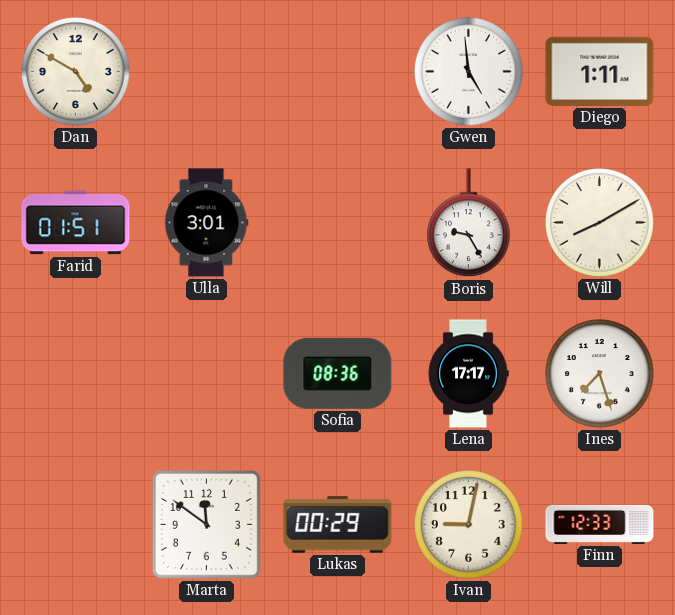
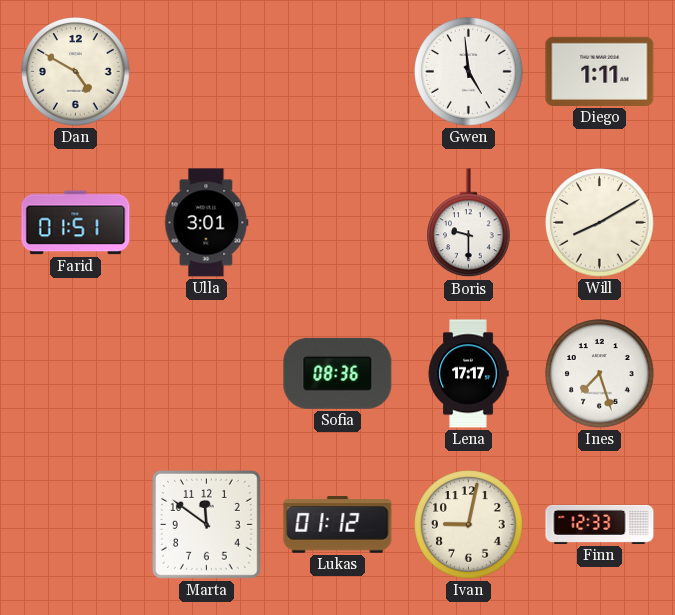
Boris: 9:25 -> 9:30
Lukas: 00:29 -> 01:12
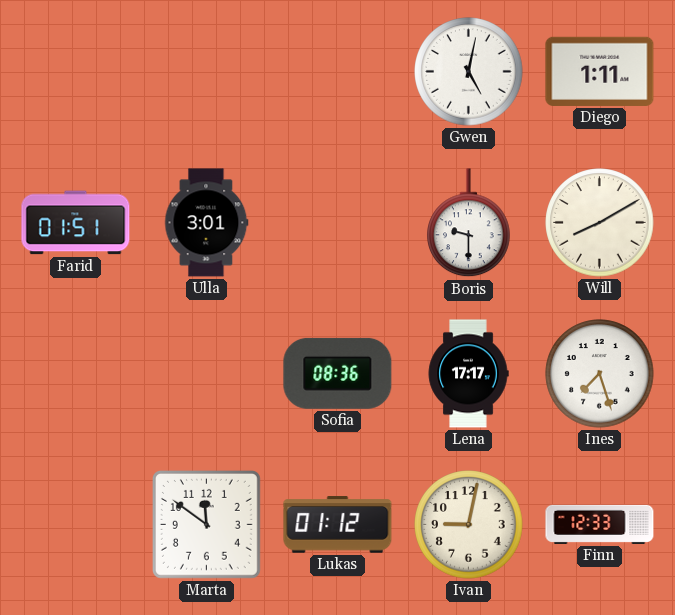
Dan: 4:50 -> none
Gwen: 4:59 -> 5:02
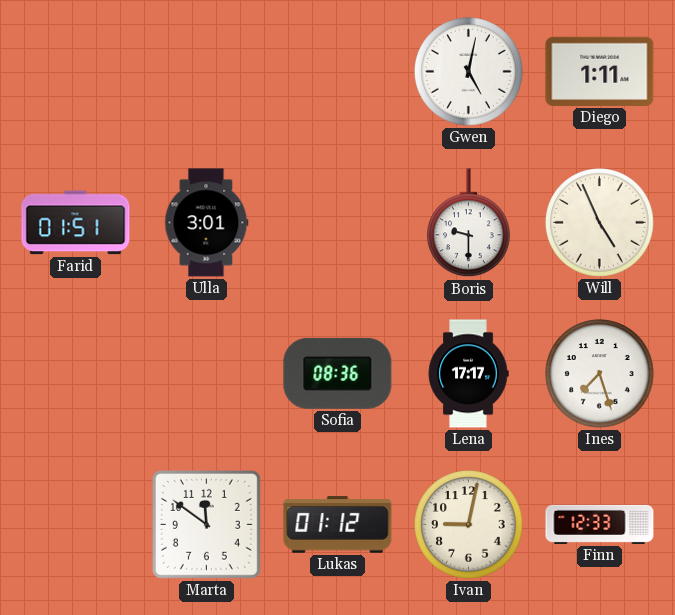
Will: 8:10 -> 4:56
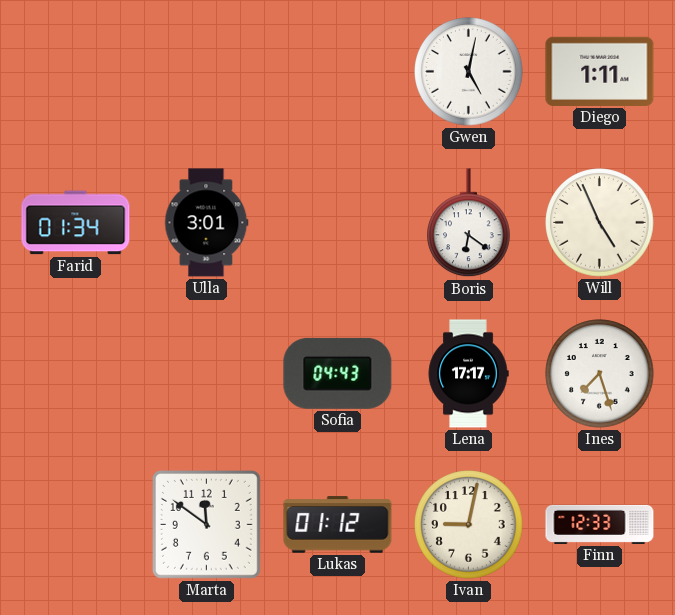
Farid: 01:51 -> 01:34
Boris: 9:30 -> 6:21
Sofia: 08:36 -> 04:43
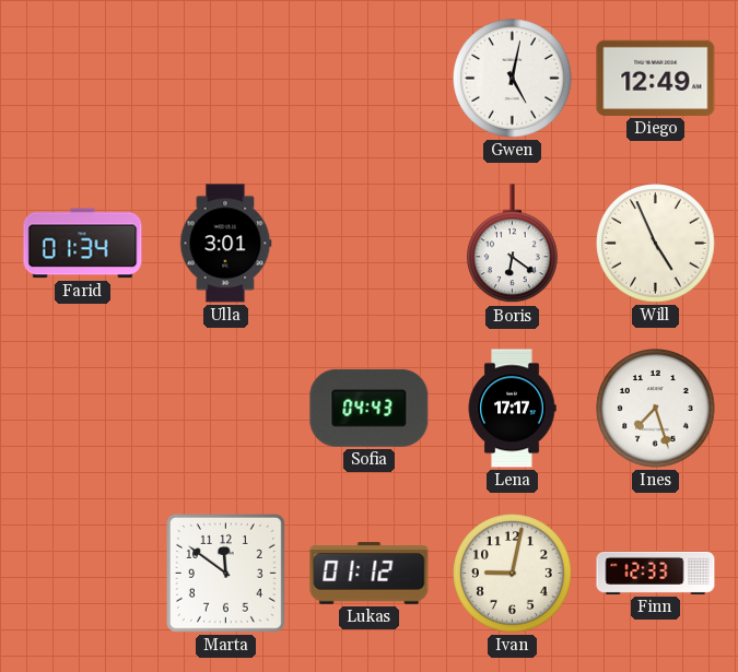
Diego: 1:11 -> 12:49
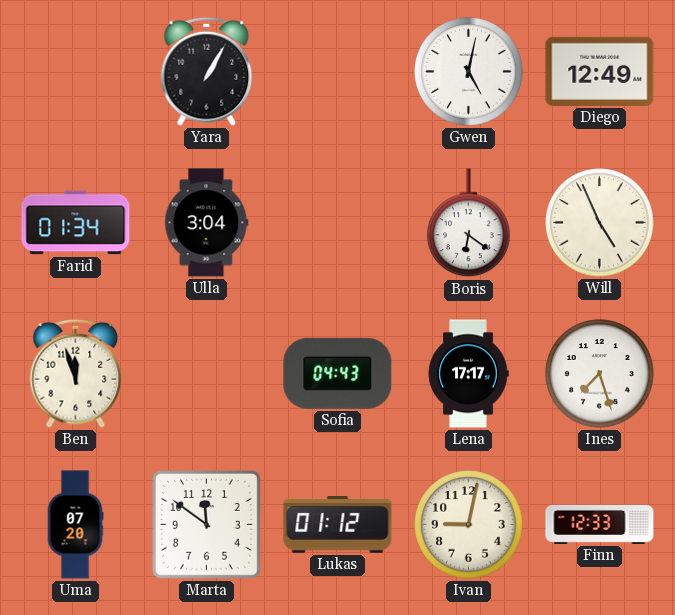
Yara: none -> 1:05
Ulla: 3:01 -> 3:04
Ben: none -> 11:57
Uma: none -> 07:20
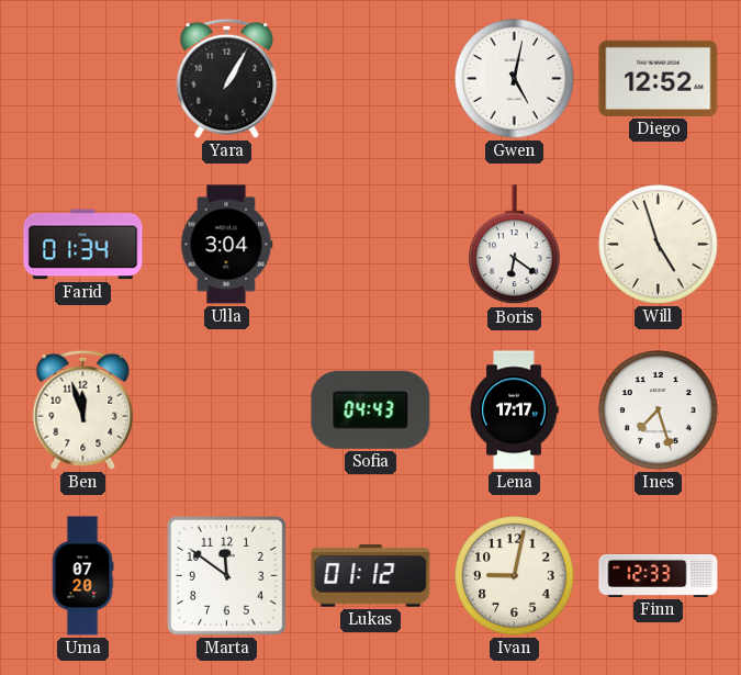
Diego: 12:49 -> 12:52
Will: 4:56 -> 4:57
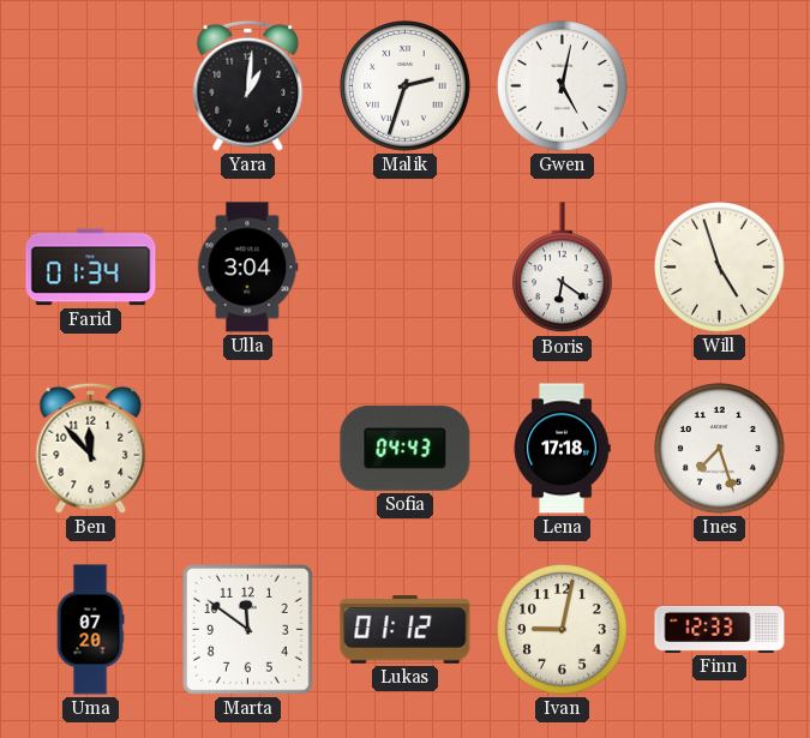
Yara: 1:05 -> 1:01
Malik: none -> 2:33
Diego: 12:52 -> none
Ben: 11:57 -> 11:53
Lena: 17:17 -> 17:18
